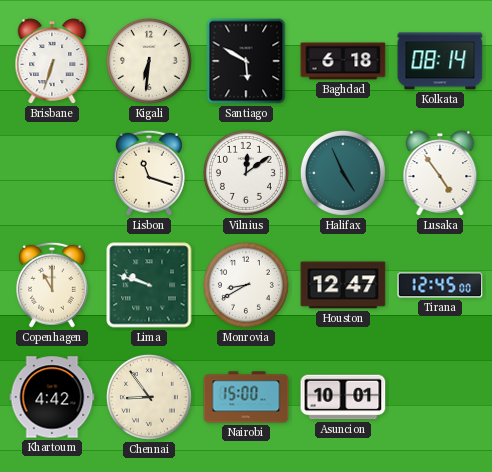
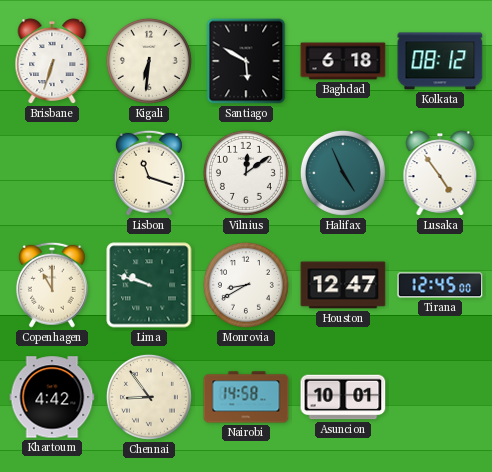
Kolkata: 08:14 -> 08:12
Nairobi: 15:00 -> 14:58
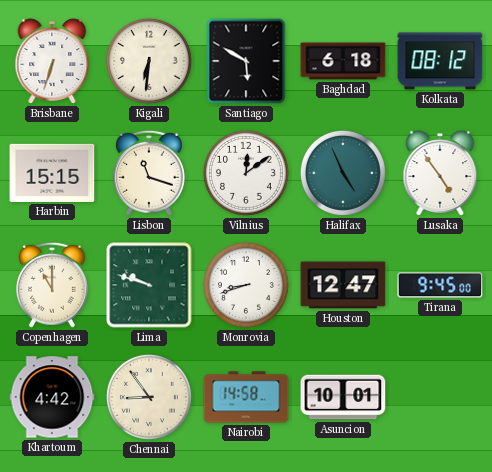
Harbin: none -> 15:15
Monrovia: 8:40 -> 8:42
Tirana: 12:45 -> 9:45
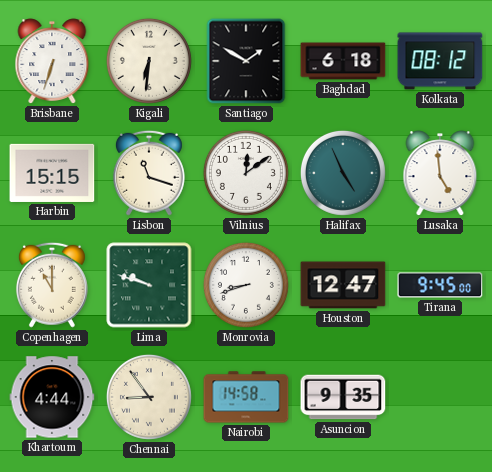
Santiago: 5:50 -> 1:50
Lusaka: 4:54 -> 4:59
Khartoum: 4:42 -> 4:44
Asuncion: 10:01 -> 9:35
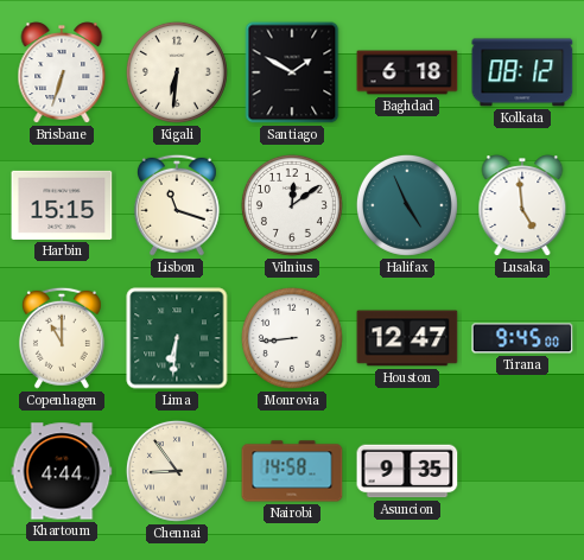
Lima: 9:48 -> 6:31
Monrovia: 8:42 -> 8:44
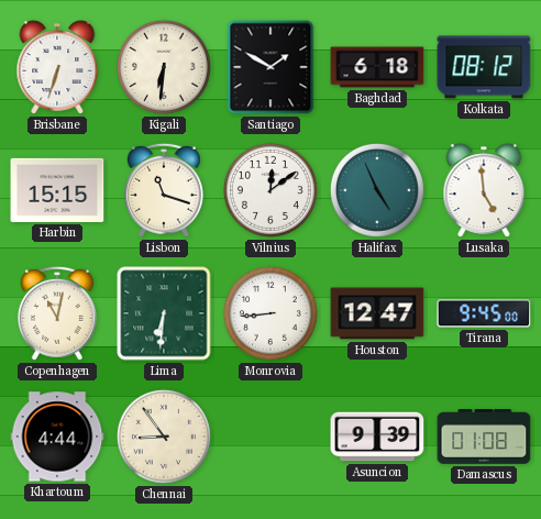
Copenhagen: 11:00 -> 11:02
Nairobi: 14:58 -> none
Asuncion: 9:35 -> 9:39
Damascus: none -> 01:08
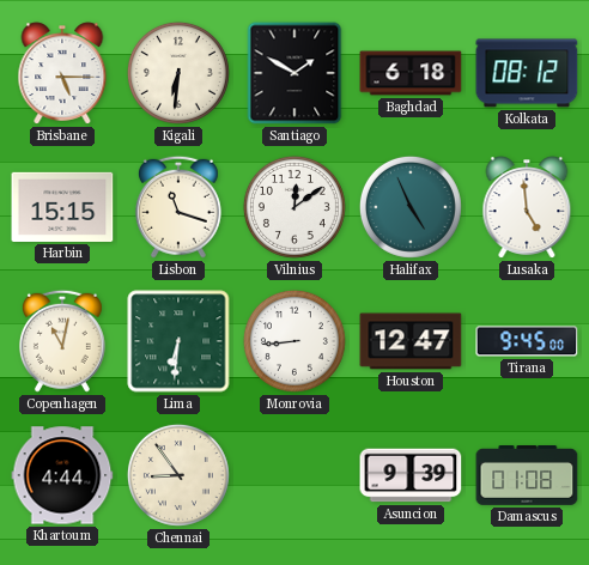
Brisbane: 6:33 -> 5:15
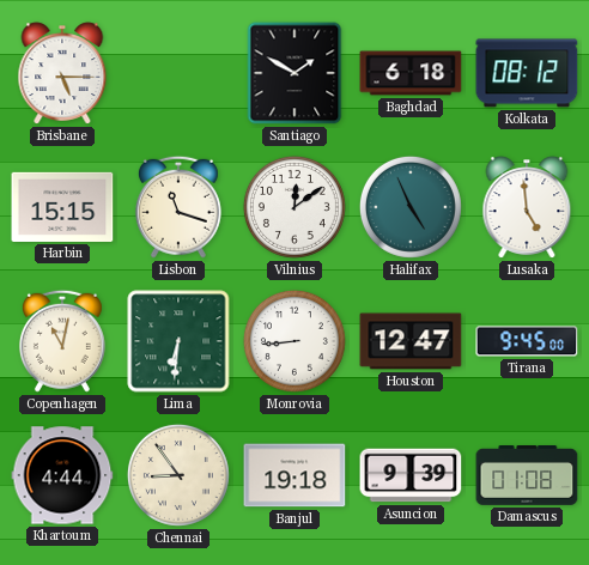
Kigali: 6:31 -> none
Banjul: none -> 19:18
